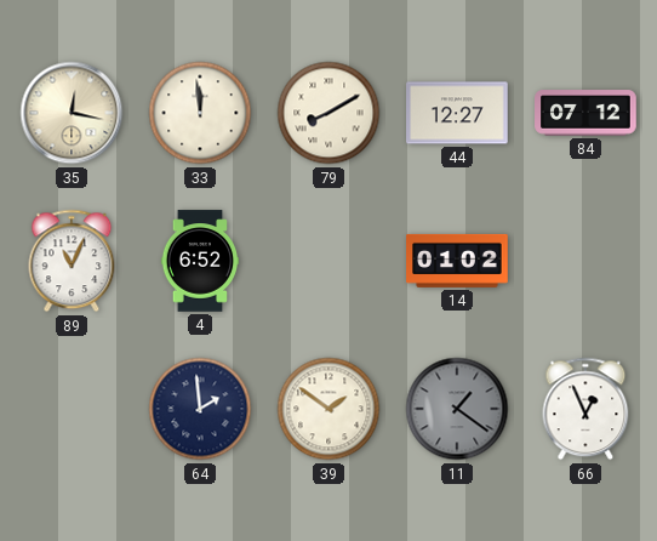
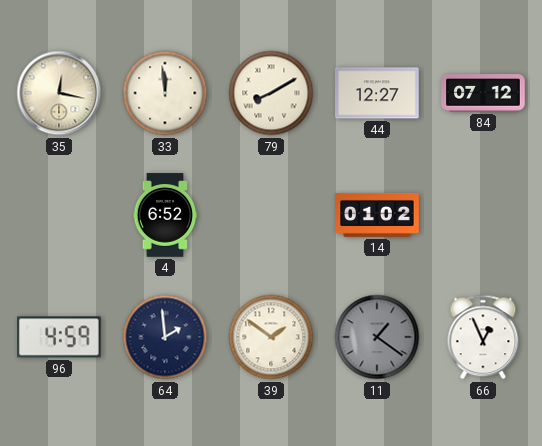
89: 11:04 -> none
96: none -> 4:59
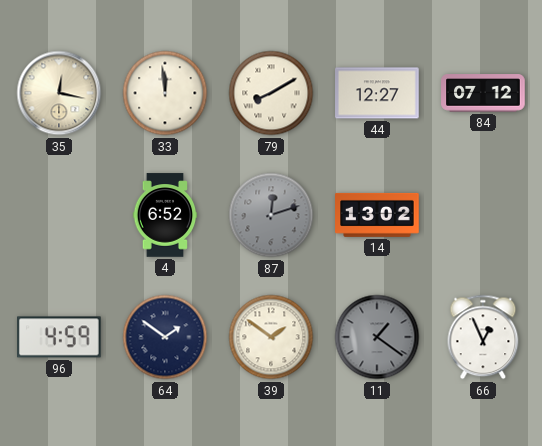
87: none -> 12:12
14: 01:02 -> 13:02
64: 1:59 -> 1:51
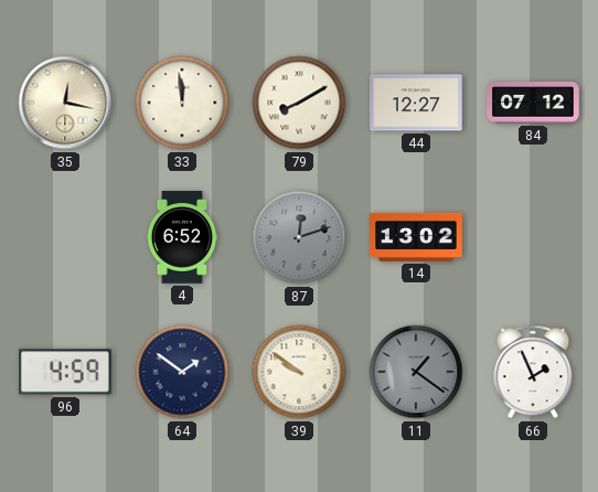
39: 1:51 -> 9:51
66: 12:56 -> 1:56
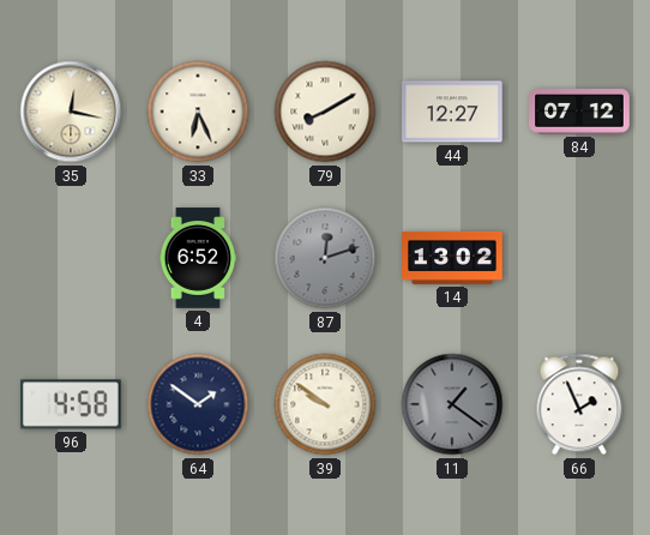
33: 11:59 -> 6:26
96: 4:59 -> 4:58
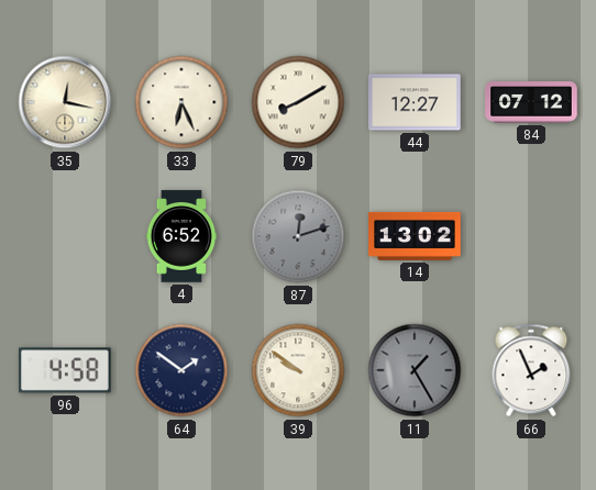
11: 1:21 -> 1:25
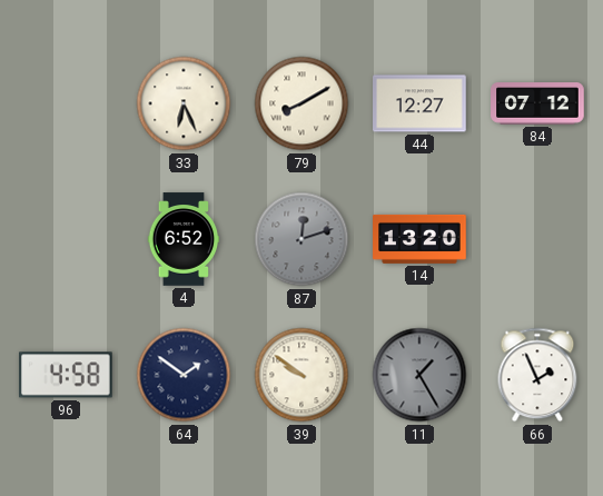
35: 12:17 -> none
14: 13:02 -> 13:20
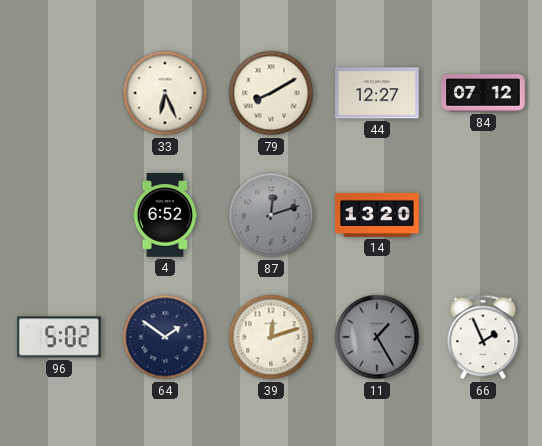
96: 4:58 -> 5:02
39: 9:51 -> 12:12
